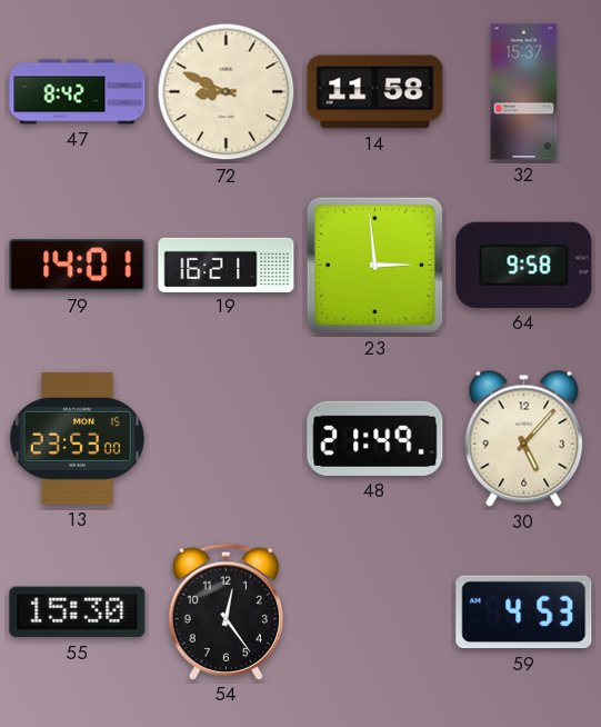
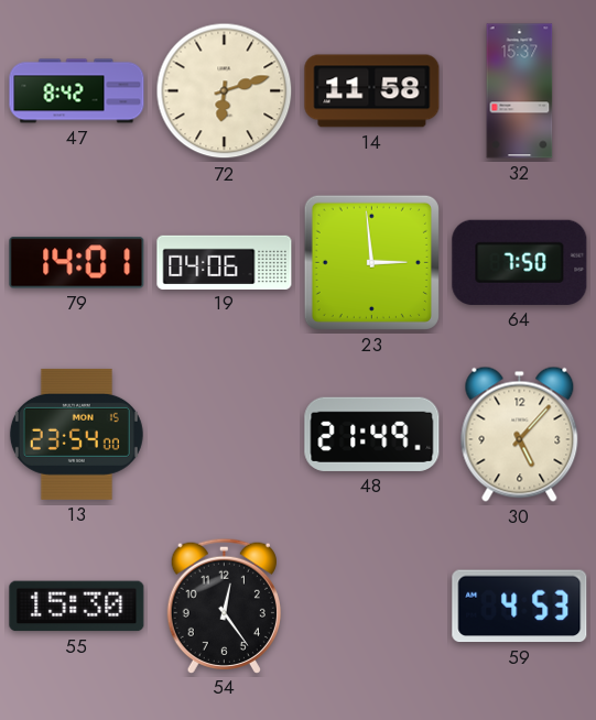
72: 8:49 -> 6:12
19: 16:21 -> 04:06
64: 9:58 -> 7:50
13: 23:53 -> 23:54
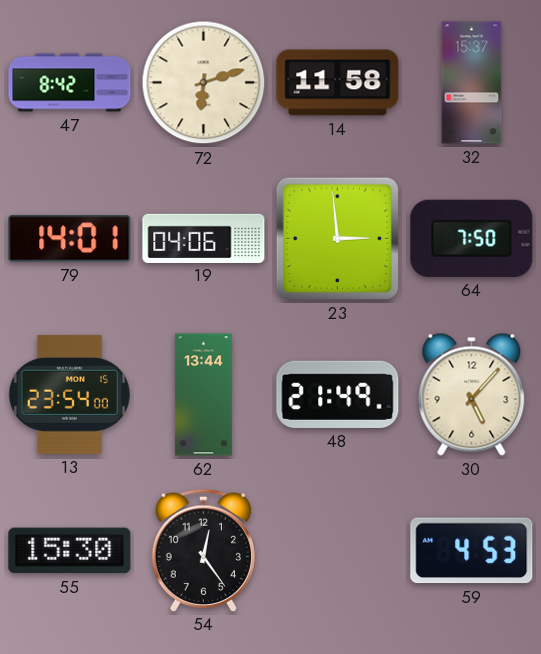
62: none -> 13:44
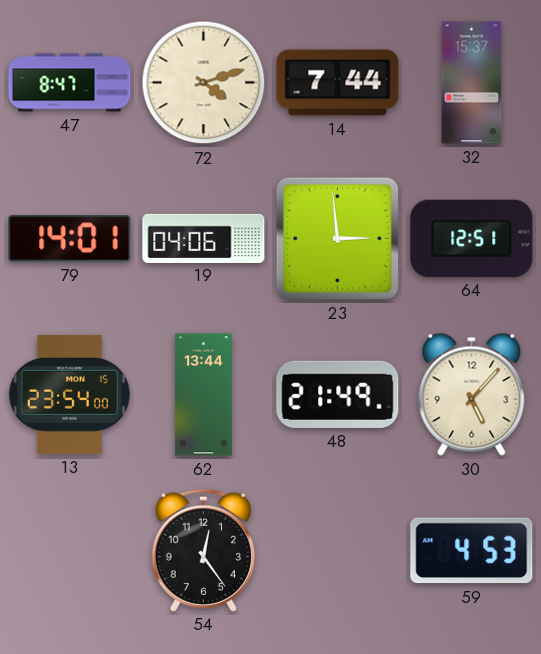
47: 8:42 -> 8:47
72: 6:12 -> 4:12
14: 11:58 -> 7:44
64: 7:50 -> 12:51
55: 15:30 -> none
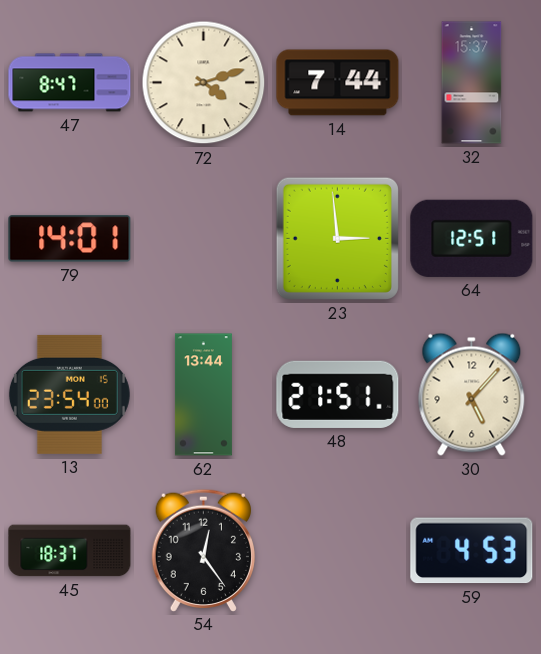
19: 04:06 -> none
48: 21:49 -> 21:51
45: none -> 18:37
